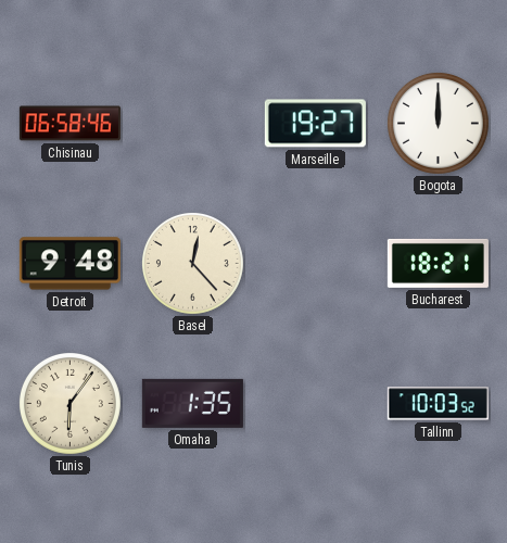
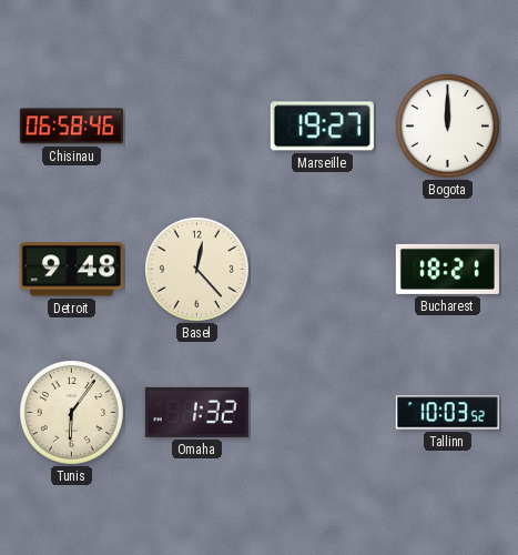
Omaha: 1:35 -> 1:32
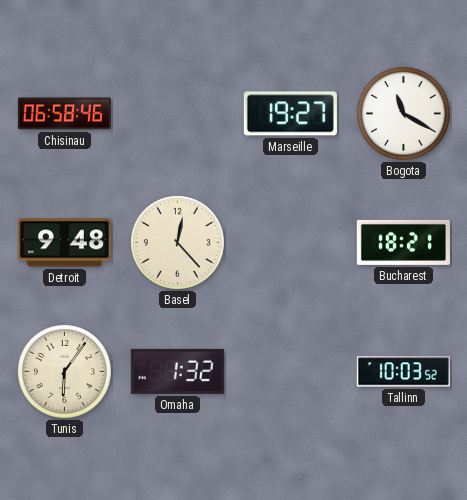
Bogota: 12:00 -> 11:20
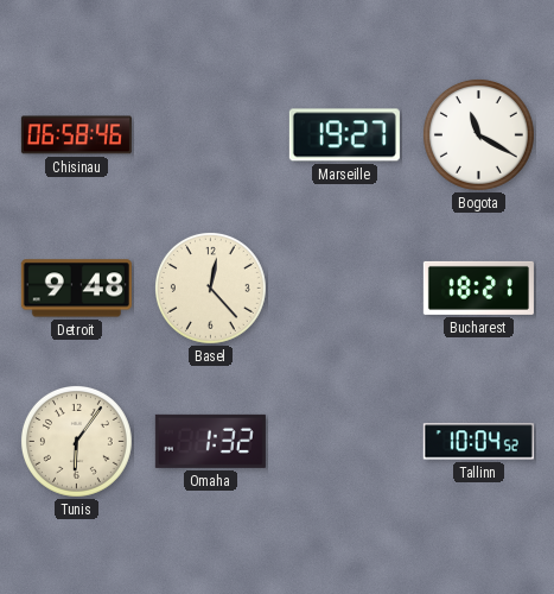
Tallinn: 10:03 -> 10:04
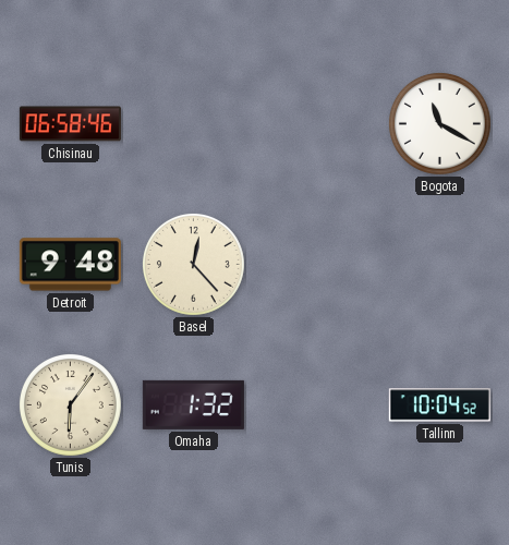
Marseille: 19:27 -> none
Bucharest: 18:21 -> none
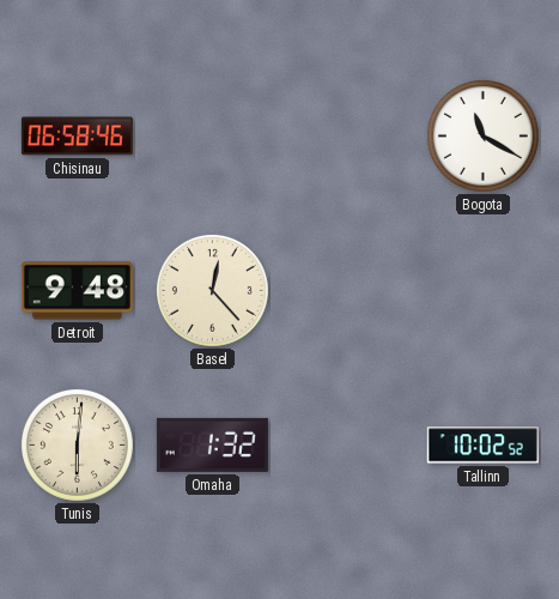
Tunis: 6:06 -> 6:01
Tallinn: 10:04 -> 10:02
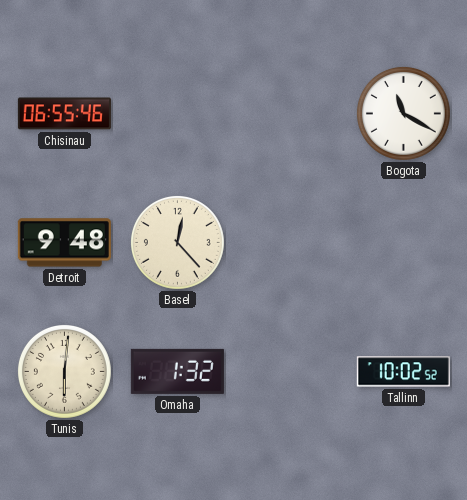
Chisinau: 06:58 -> 06:55
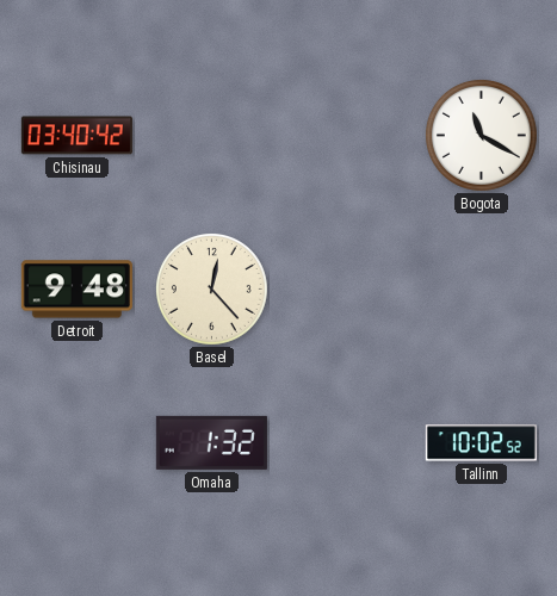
Chisinau: 06:55 -> 03:40
Tunis: 6:01 -> none
